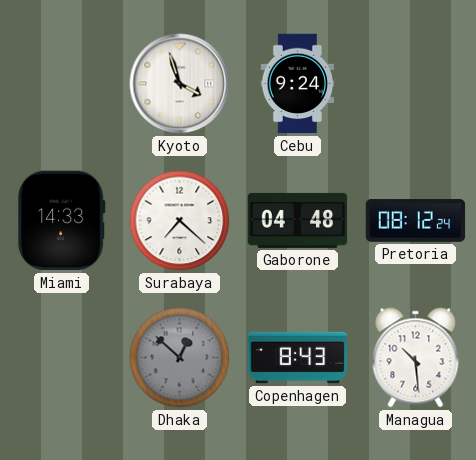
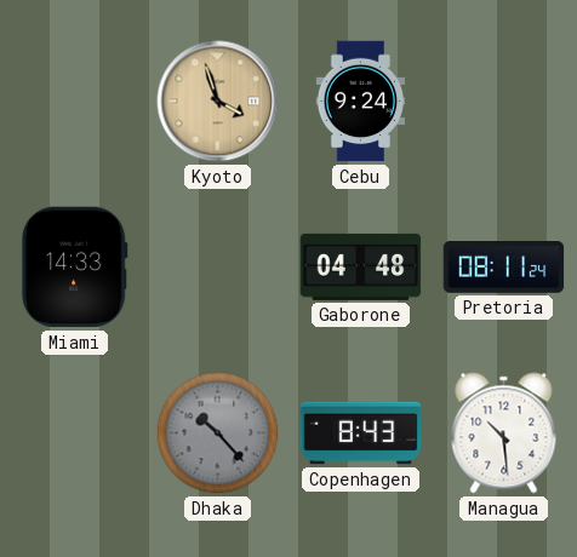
Kyoto dial: white -> champagne
Surabaya: 7:22 -> none
Pretoria: 08:12 -> 08:11
Dhaka: 12:52 -> 10:23
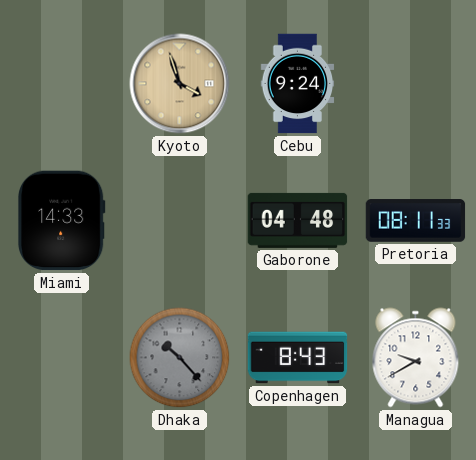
Pretoria: 08:11:24 -> 08:11:33
Managua: 10:29 -> 9:40
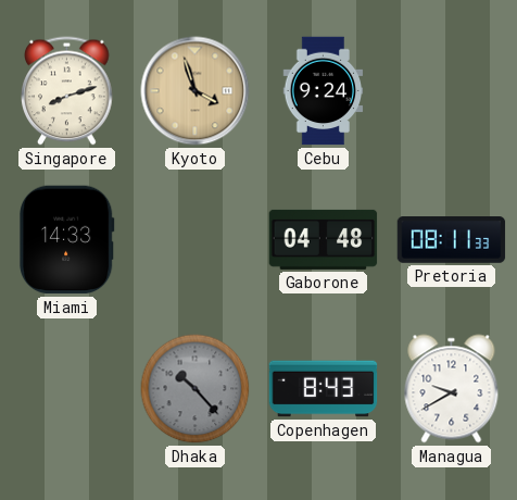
Singapore: none -> 8:12
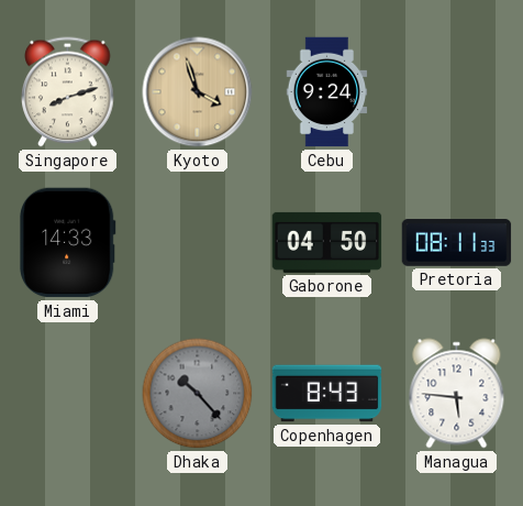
Gaborone: 04:48 -> 04:50
Managua: 9:40 -> 5:46
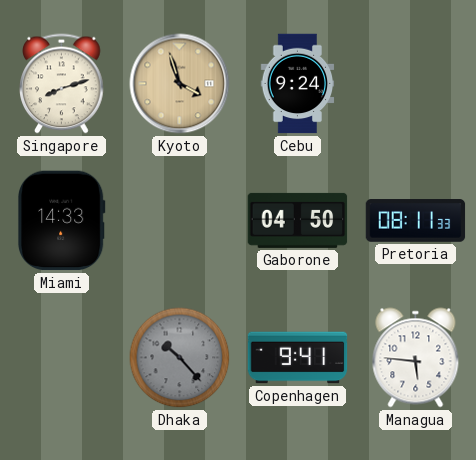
Copenhagen: 8:43 -> 9:41
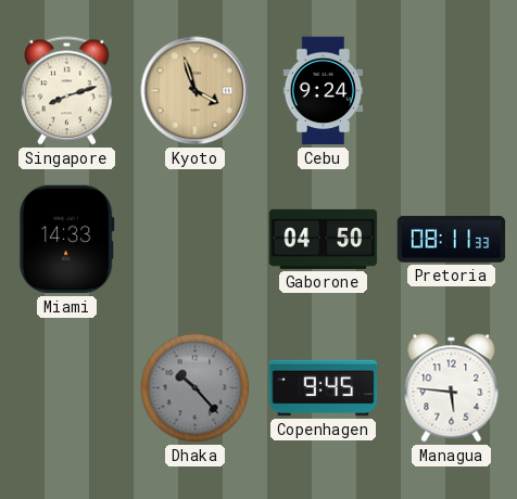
Copenhagen: 9:41 -> 9:45
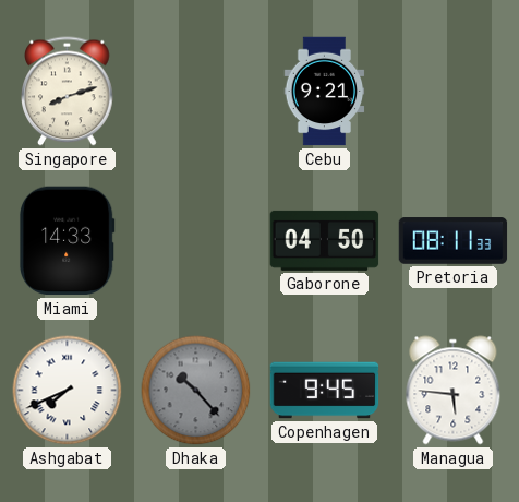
Kyoto: 3:57 -> none
Cebu: 9:24 -> 9:21
Ashgabat: none -> 7:41
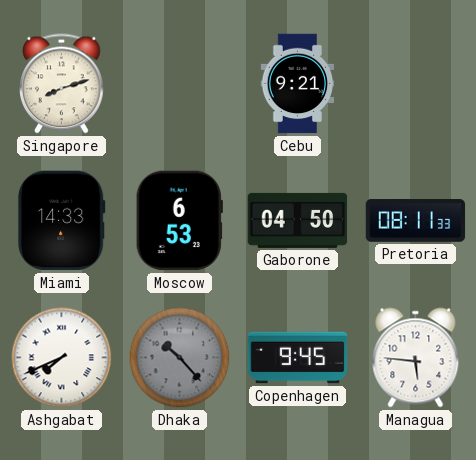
Moscow: none -> 6:53
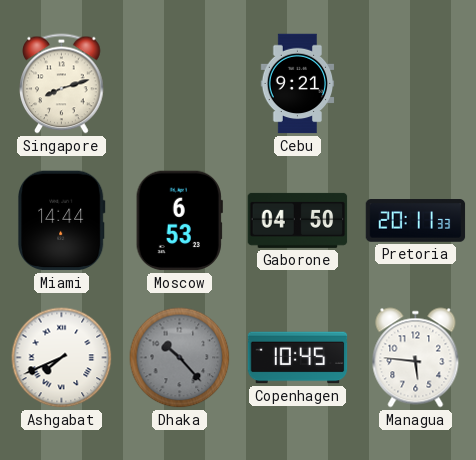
Miami: 14:33 -> 14:44
Pretoria: 08:11 -> 20:11
Copenhagen: 9:45 -> 10:45
